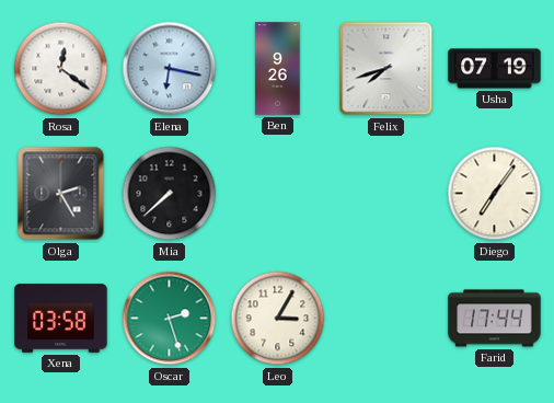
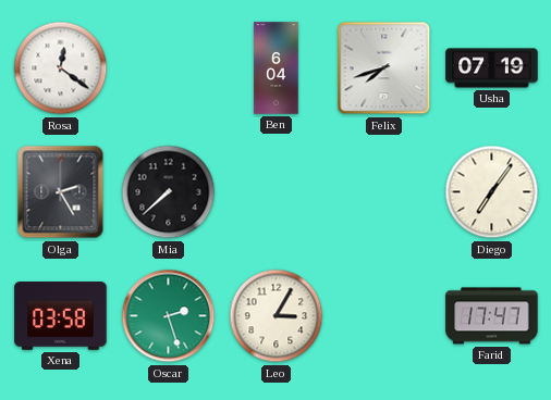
Elena: 6:17 -> none
Ben: 9:26 -> 6:04
Farid: 17:44 -> 17:47
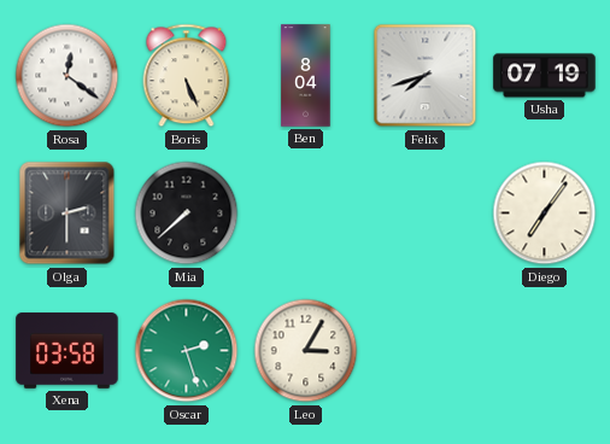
Boris: none -> 5:26
Ben: 6:04 -> 8:04
Olga: 2:25 -> 2:30
Farid: 17:47 -> none
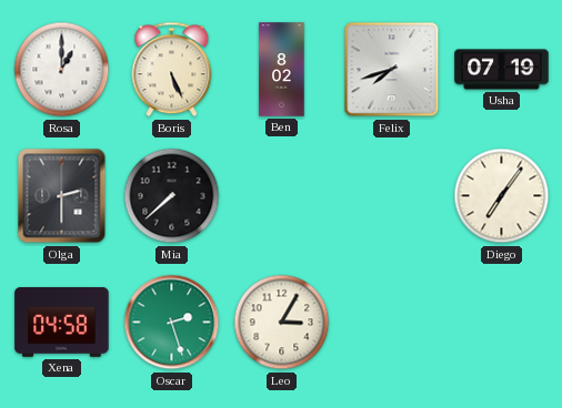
Rosa: 12:21 -> 1:00
Ben: 8:04 -> 8:02
Xena: 03:58 -> 04:58
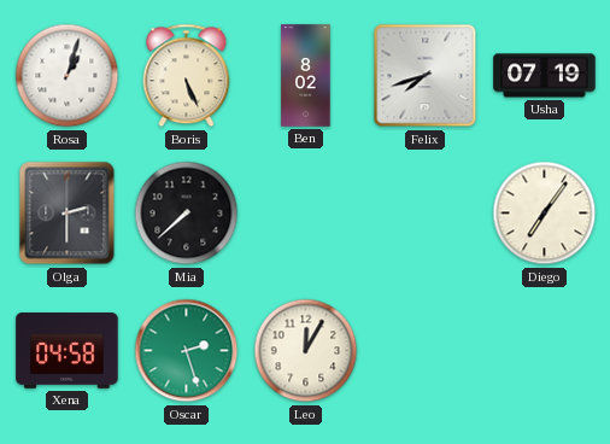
Rosa: 1:00 -> 1:03
Leo: 3:05 -> 12:05
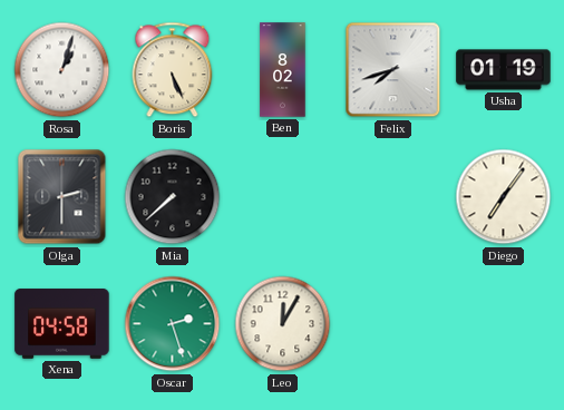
Usha: 07:19 -> 01:19
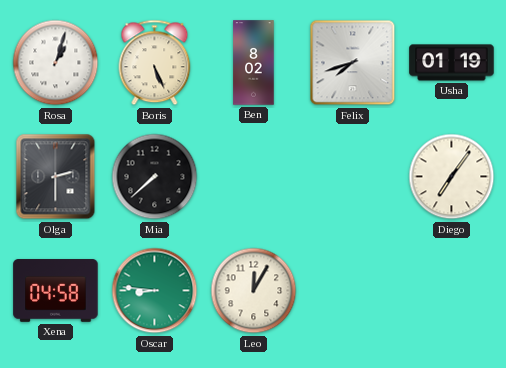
Oscar: 2:27 -> 8:46
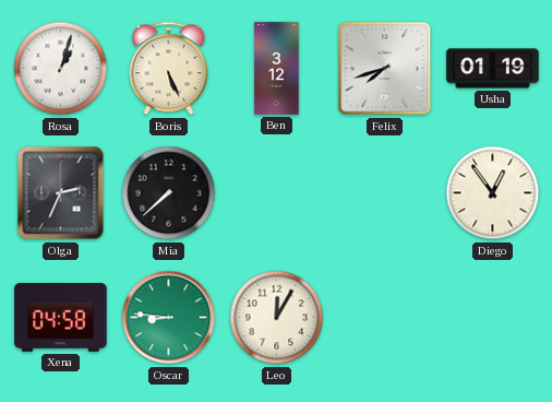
Ben: 8:02 -> 3:12
Olga: 2:30 -> 2:34
Diego: 7:06 -> 12:54
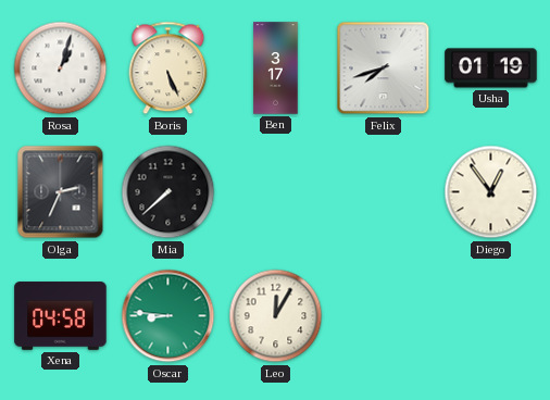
Ben: 3:12 -> 3:17
